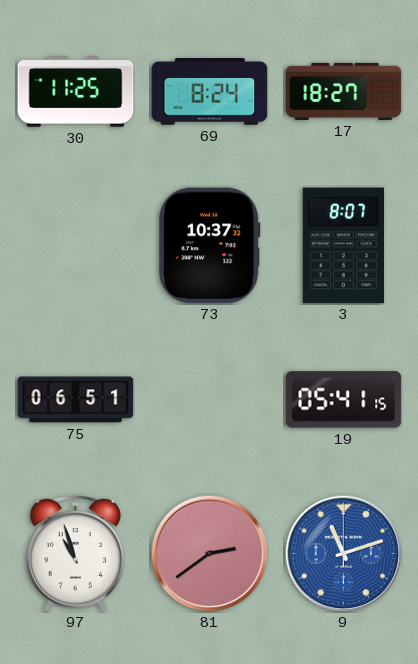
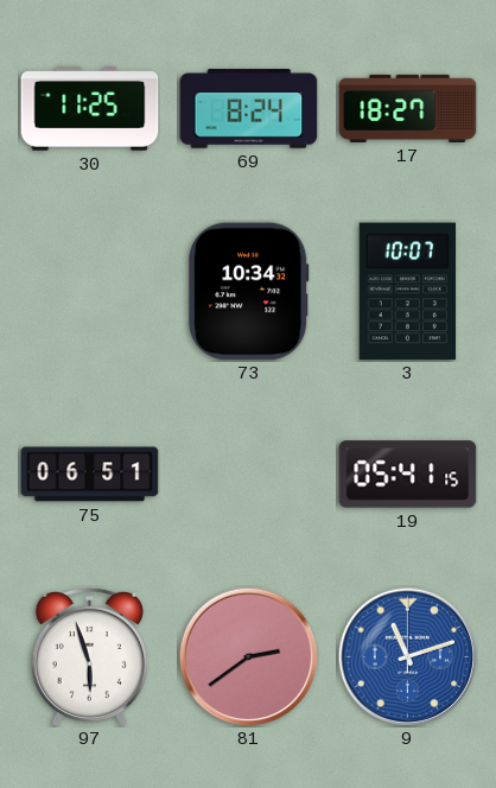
73: 10:37 -> 10:34
3: 8:07 -> 10:07
97: 10:57 -> 5:57
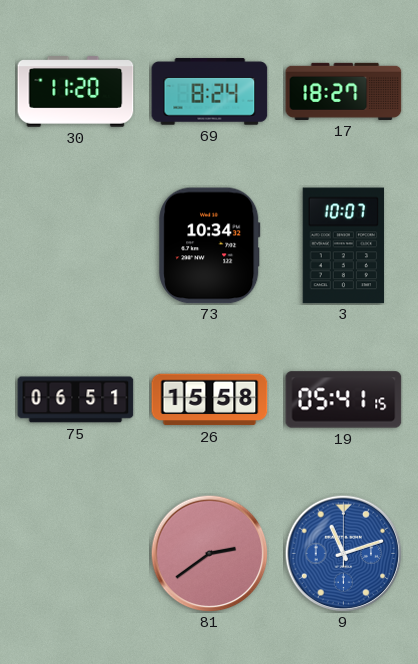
30: 11:25 -> 11:20
26: none -> 15:58
97: 5:57 -> none
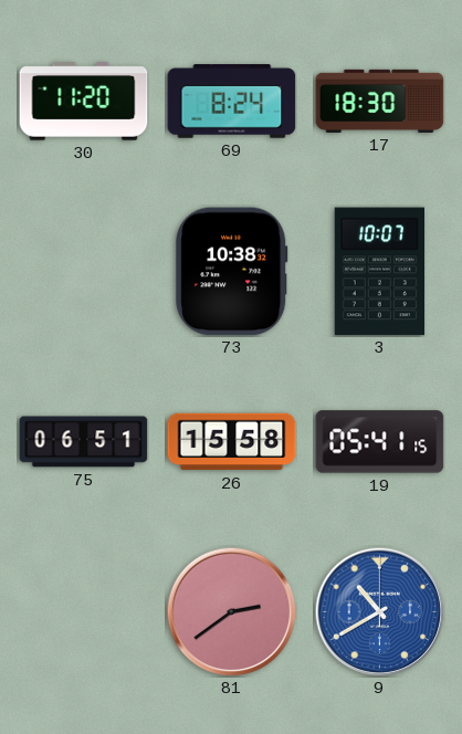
17: 18:27 -> 18:30
73: 10:34 -> 10:38
9: 11:12 -> 10:40
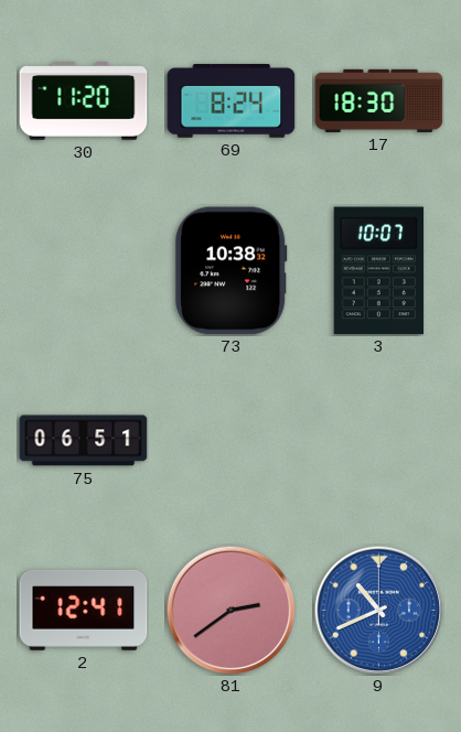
26: 15:58 -> none
19: 05:41 -> none
2: none -> 12:41
9: 10:40 -> 10:41
